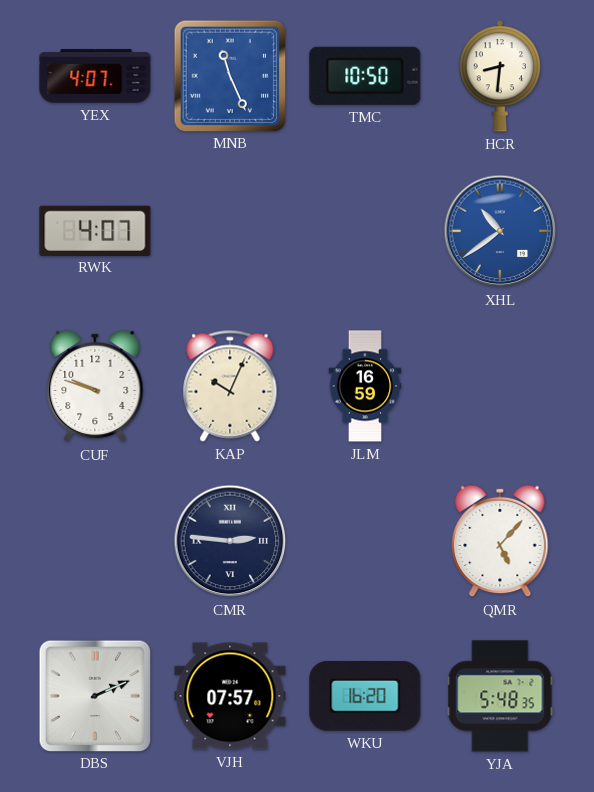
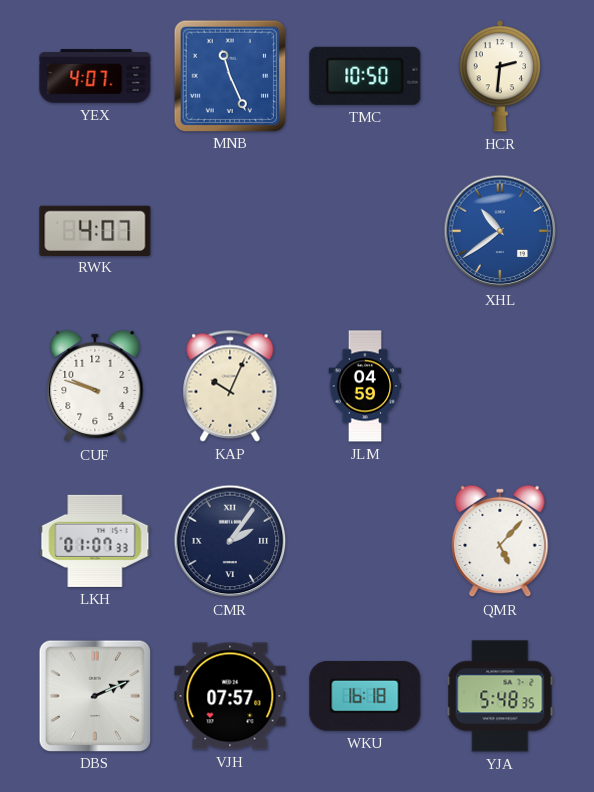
HCR: 8:31 -> 2:31
JLM: 16:59 -> 04:59
LKH: none -> 01:07
CMR: 2:46 -> 2:06
WKU: 16:20 -> 16:18
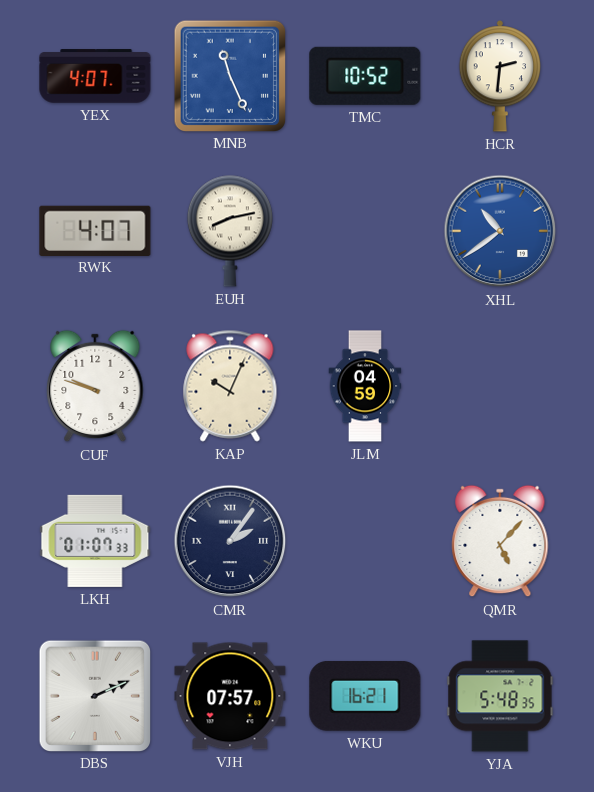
TMC: 10:50 -> 10:52
EUH: none -> 8:13
WKU: 16:18 -> 16:21
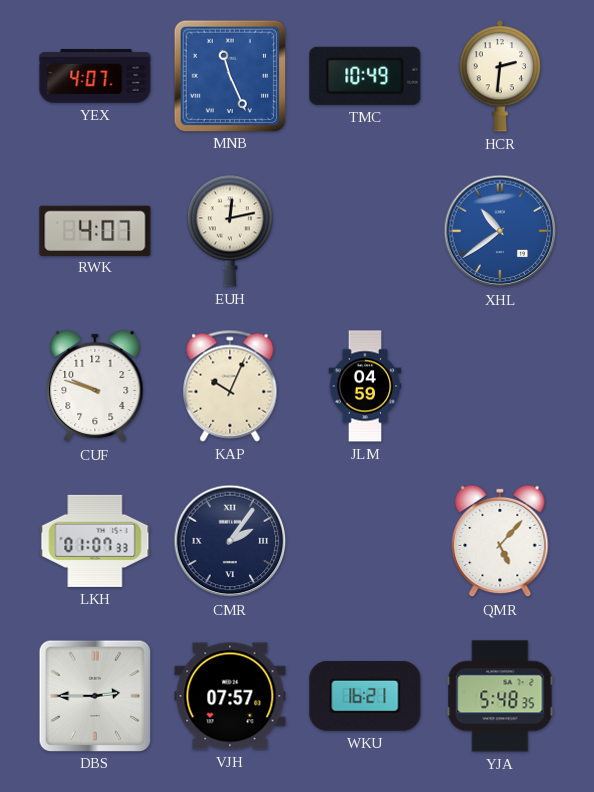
TMC: 10:52 -> 10:49
EUH: 8:13 -> 12:13
DBS: 2:11 -> 2:45
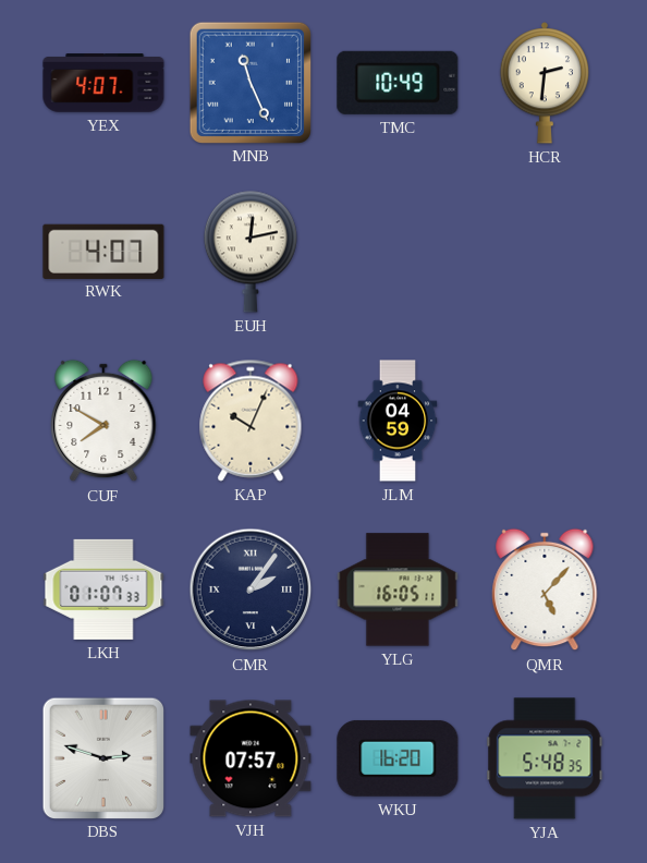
XHL: 10:39 -> none
CUF: 9:48 -> 7:50
YLG: none -> 16:05
DBS: 2:45 -> 2:48
WKU: 16:21 -> 16:20
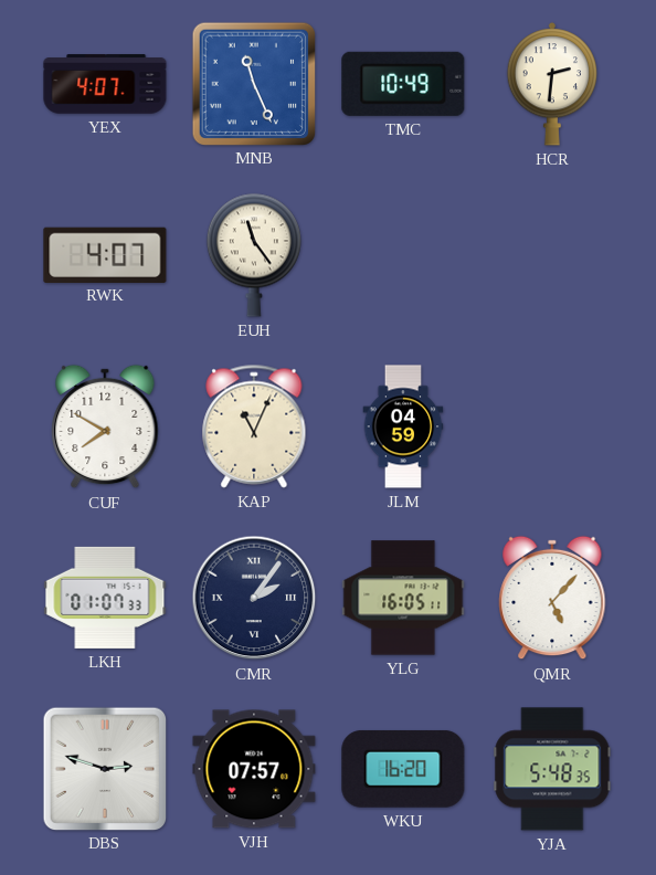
EUH: 12:13 -> 11:24
KAP: 10:04 -> 11:04
